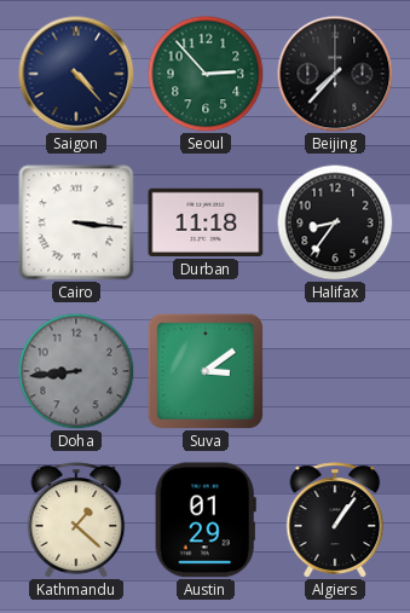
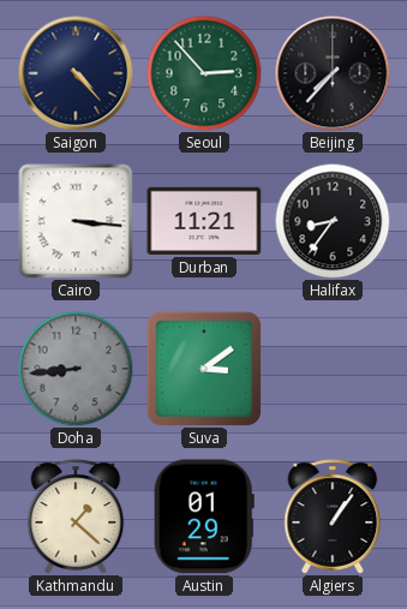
Durban: 11:18 -> 11:21
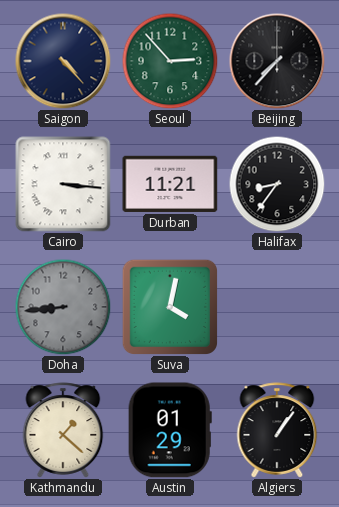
Suva: 3:09 -> 4:02
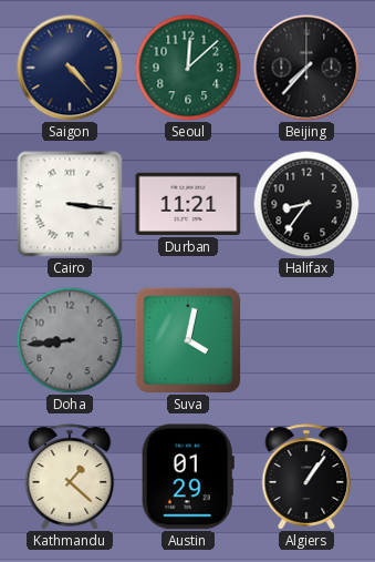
Seoul: 2:53 -> 12:08
